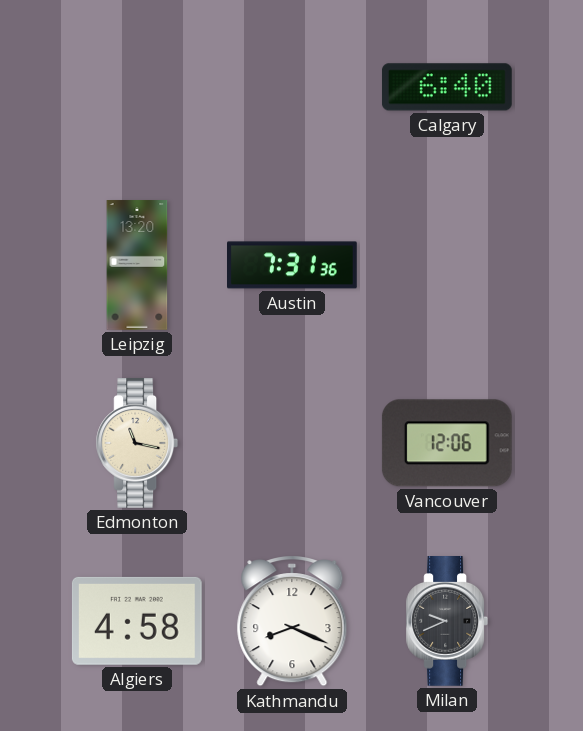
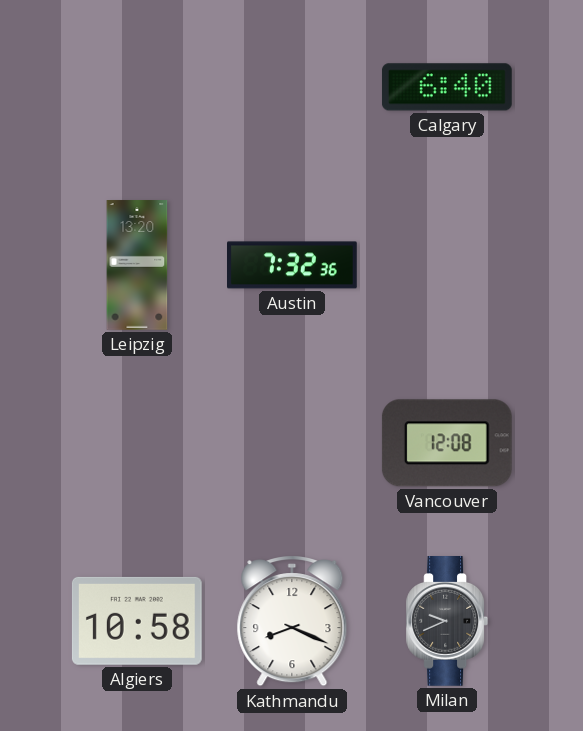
Austin: 7:31 -> 7:32
Edmonton: 11:17 -> none
Vancouver: 12:06 -> 12:08
Algiers: 4:58 -> 10:58
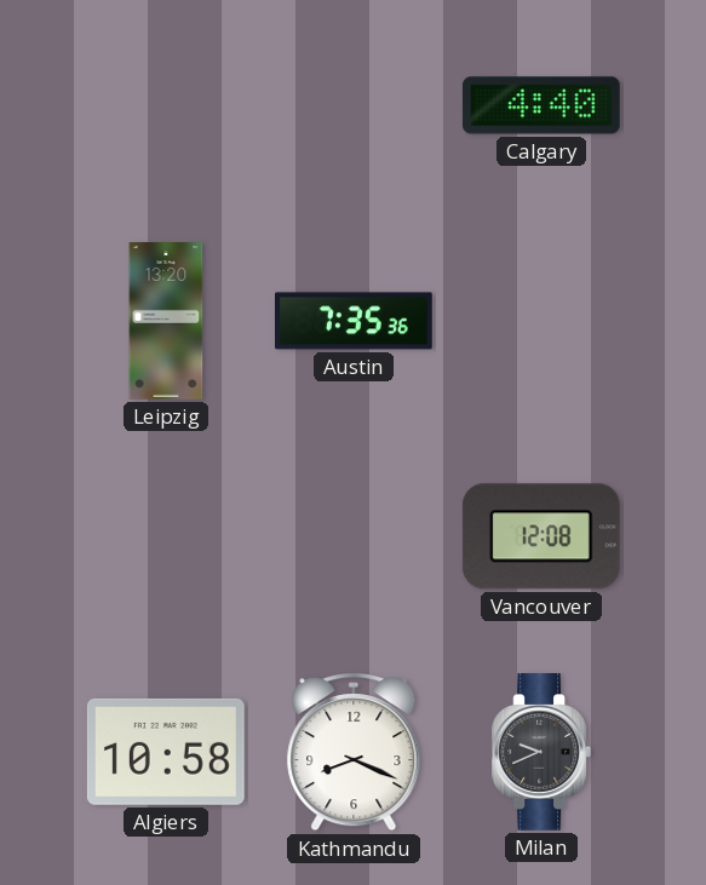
Calgary: 6:40 -> 4:40
Austin: 7:32 -> 7:35
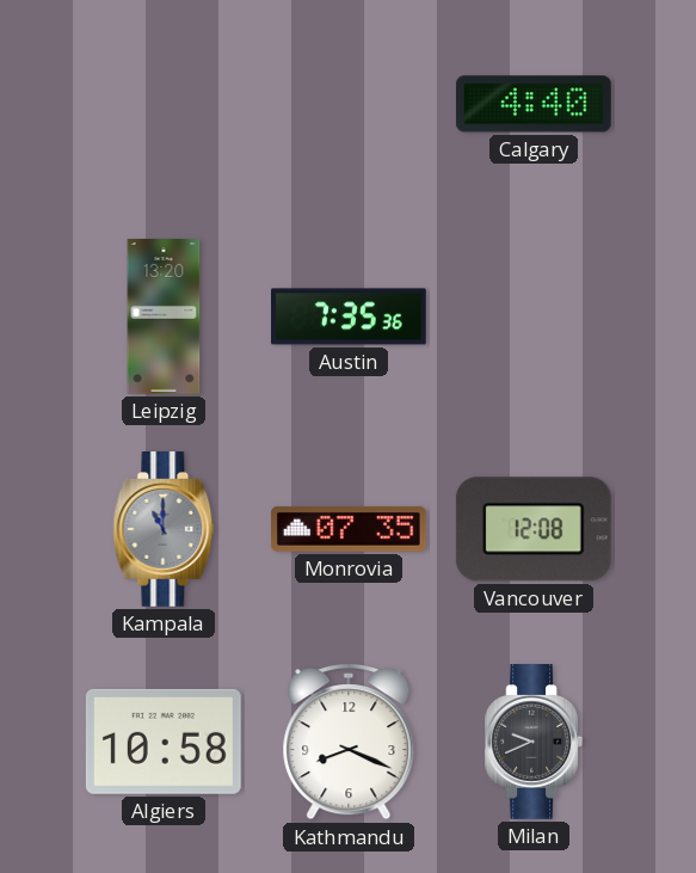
Kampala: none -> 11:00
Monrovia: none -> 07:35
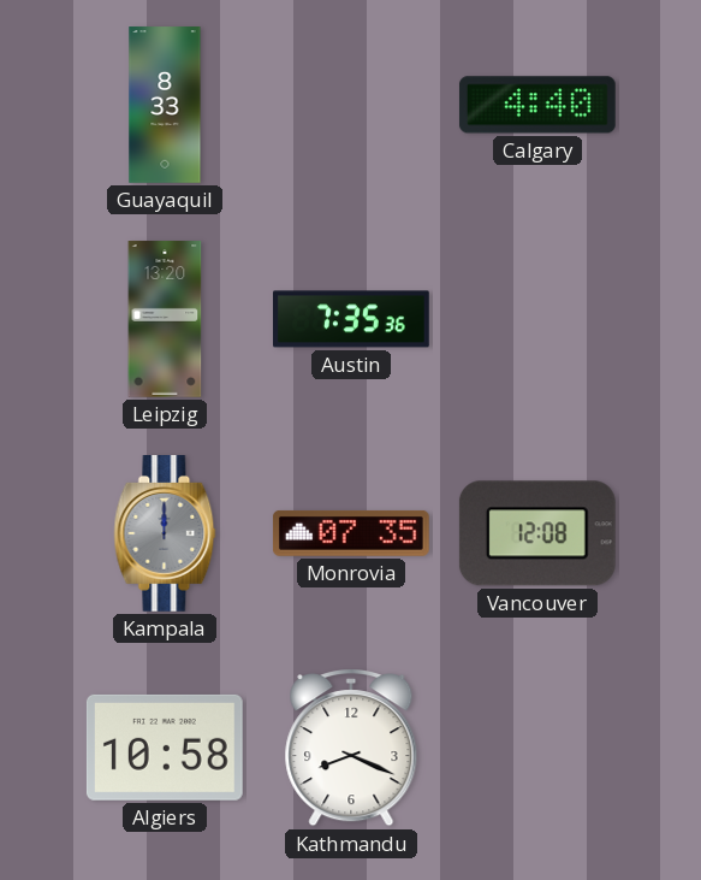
Guayaquil: none -> 8:33
Kampala: 11:00 -> 12:00
Milan: 9:41 -> none
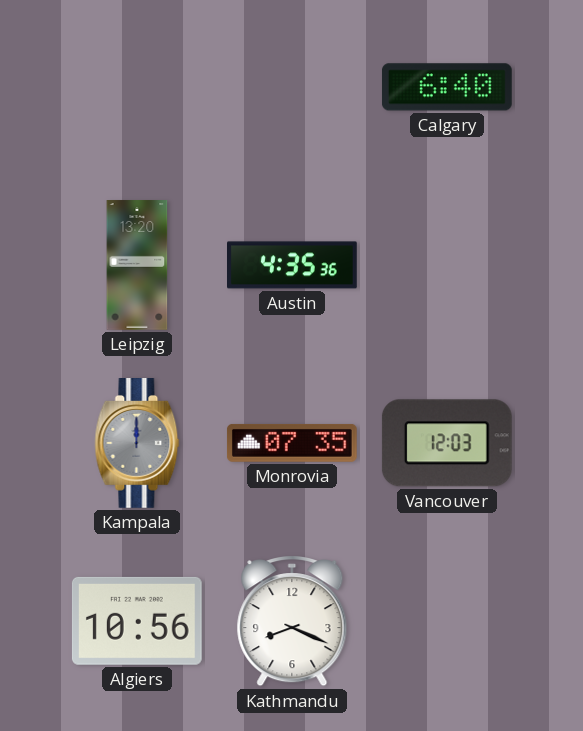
Guayaquil: 8:33 -> none
Calgary: 4:40 -> 6:40
Austin: 7:35 -> 4:35
Vancouver: 12:08 -> 12:03
Algiers: 10:58 -> 10:56
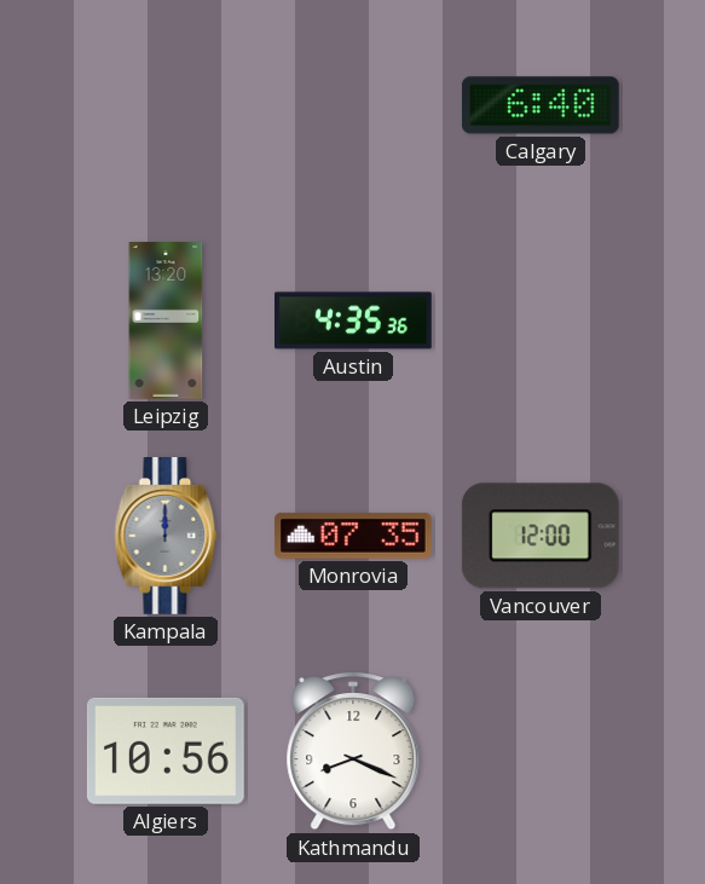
Vancouver: 12:03 -> 12:00
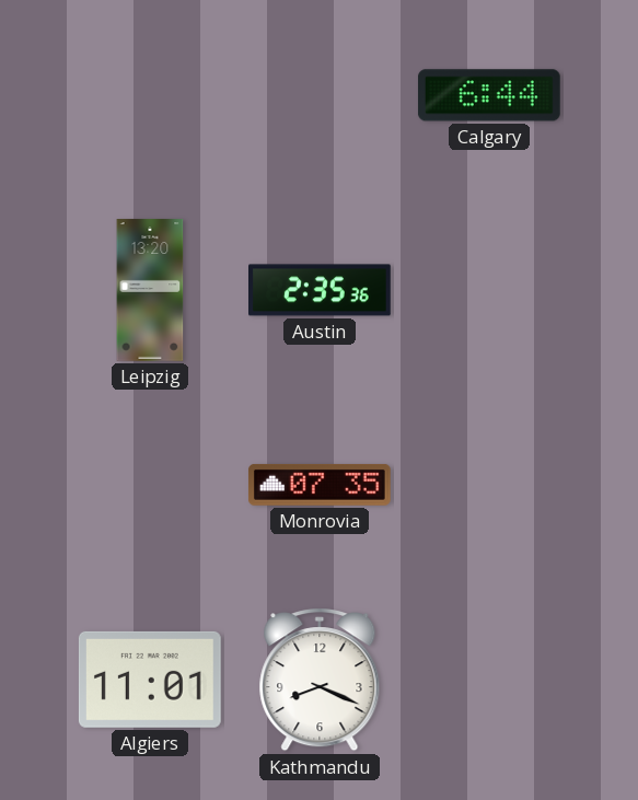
Calgary: 6:40 -> 6:44
Austin: 4:35 -> 2:35
Kampala: 12:00 -> none
Vancouver: 12:00 -> none
Algiers: 10:56 -> 11:01
